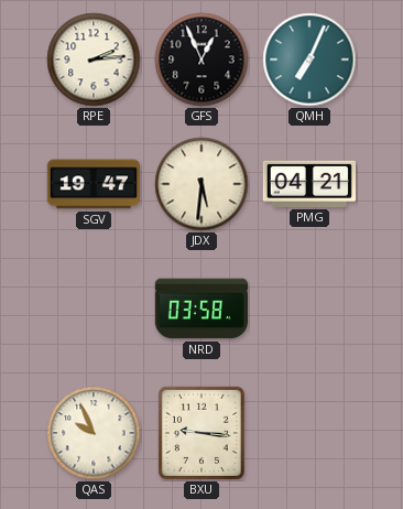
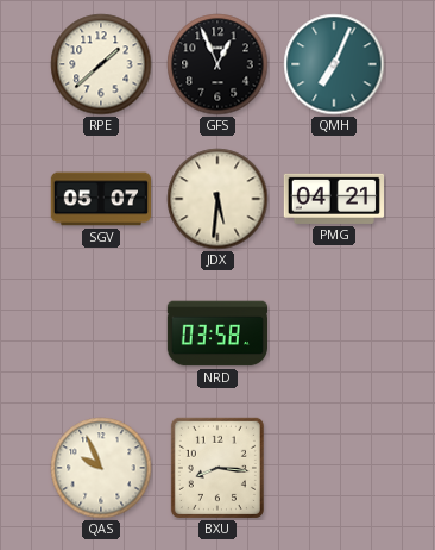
RPE: 2:14 -> 1:38
SGV: 19:47 -> 05:07
BXU: 9:16 -> 8:16
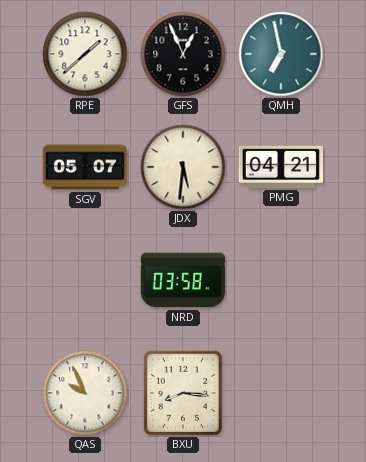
QMH: 7:04 -> 6:58
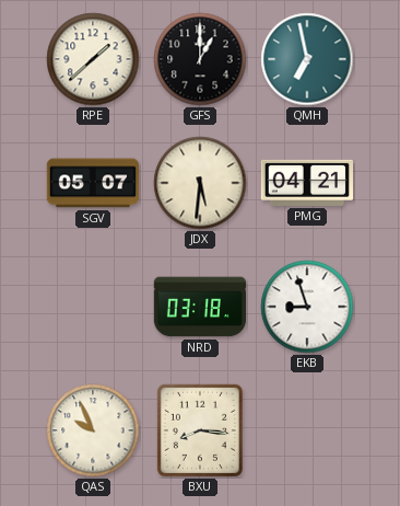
GFS: 12:56 -> 1:00
NRD: 03:58 -> 03:18
EKB: none -> 8:57
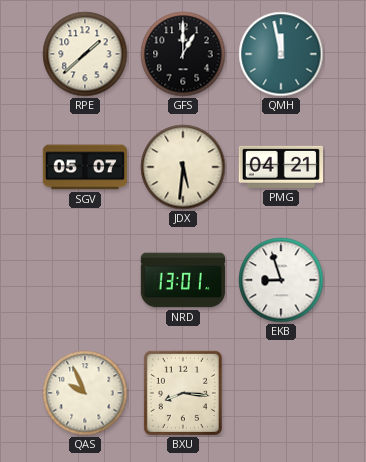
QMH: 6:58 -> 11:58
NRD: 03:18 -> 13:01
